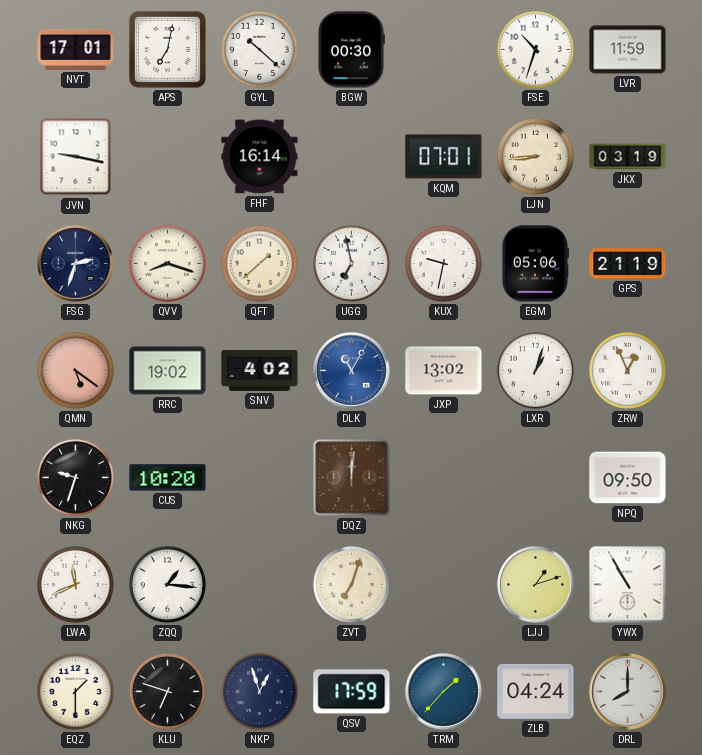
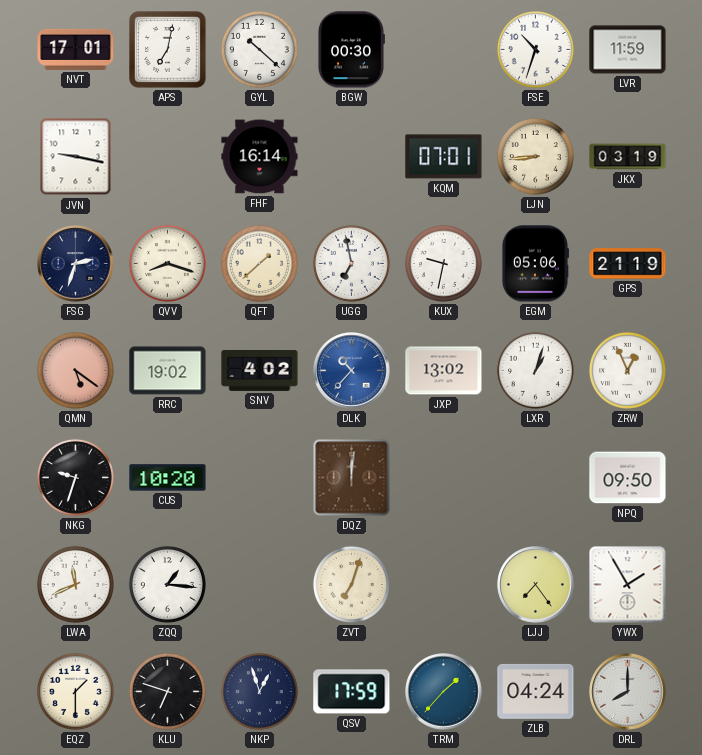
DLK: 11:05 -> 10:37
LJJ: 1:12 -> 7:24
YWX: 10:55 -> 1:55
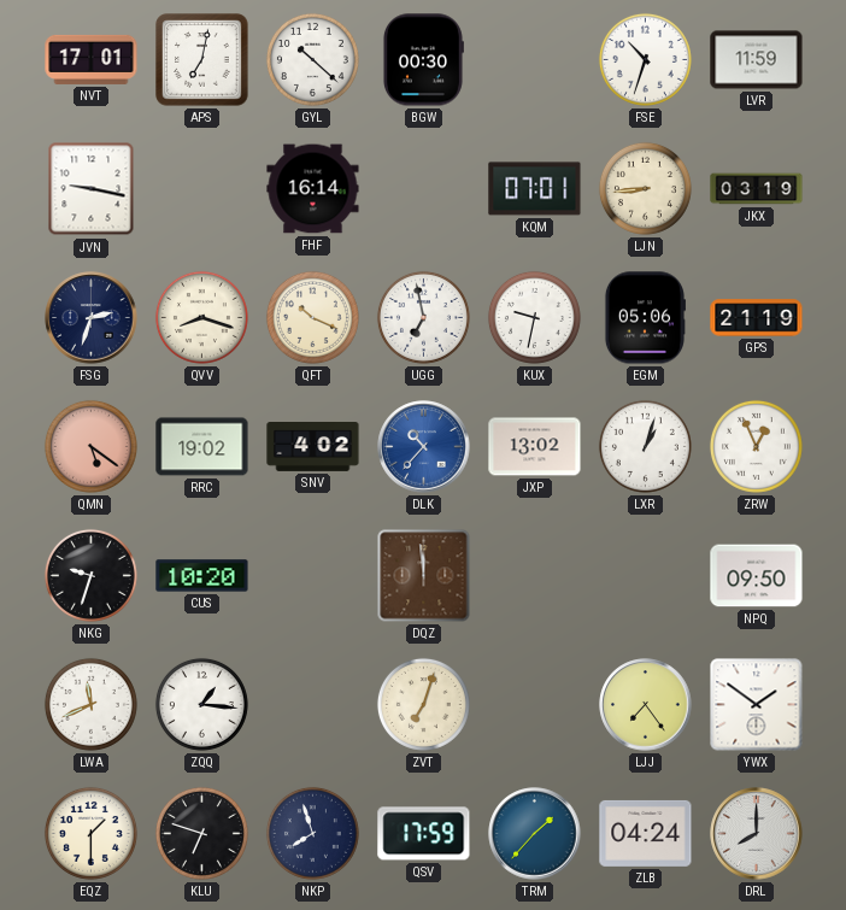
QFT: 1:38 -> 10:19
DQZ: 12:01 -> 11:59
YWX: 1:55 -> 1:51
NKP: 12:57 -> 7:57
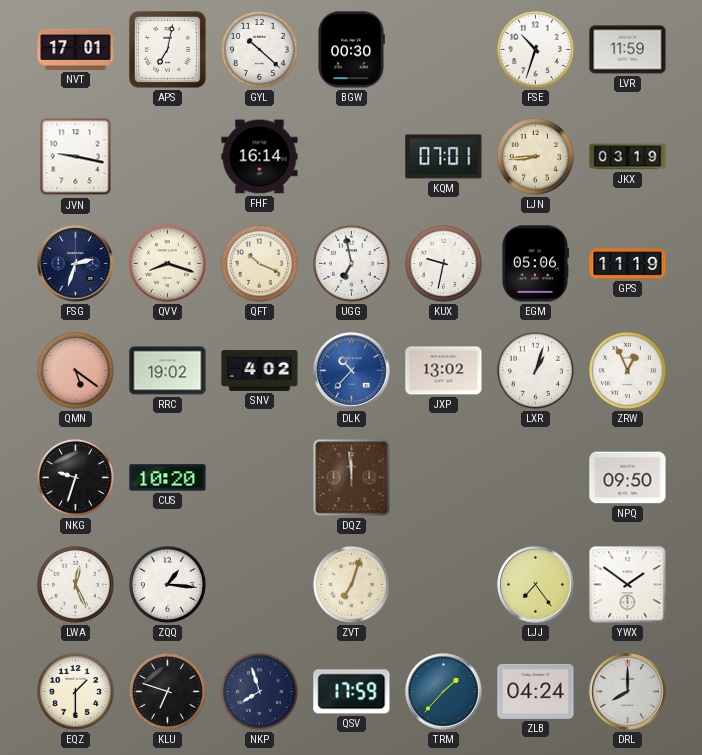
GPS: 21:19 -> 11:19
LWA: 11:41 -> 12:26
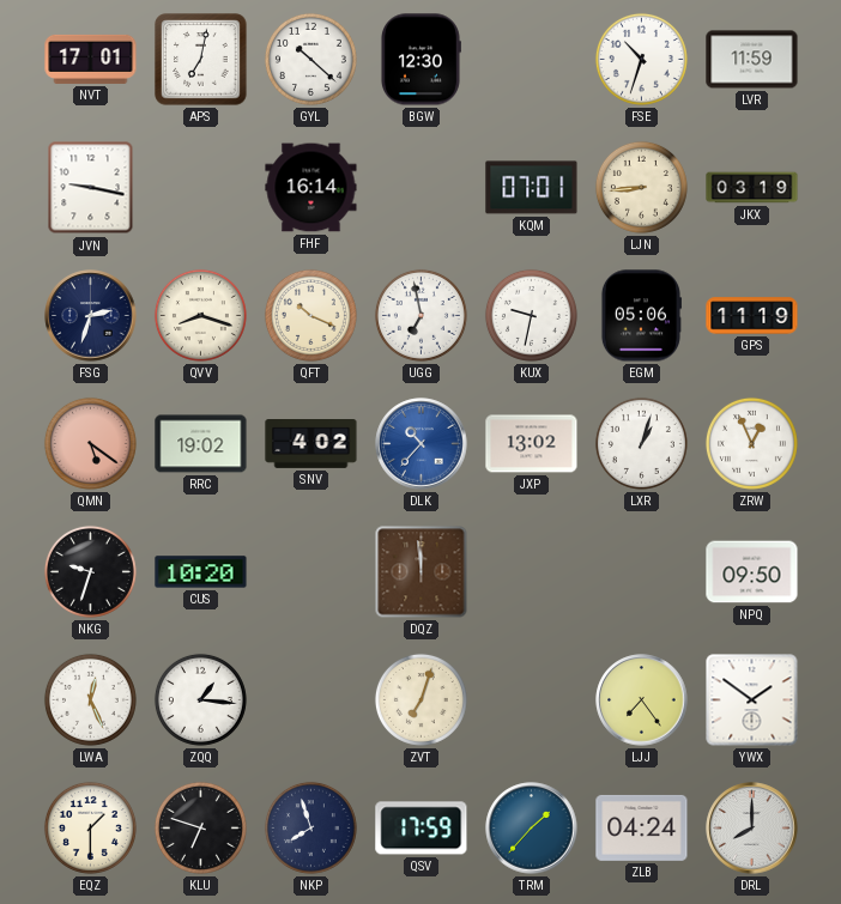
BGW: 00:30 -> 12:30
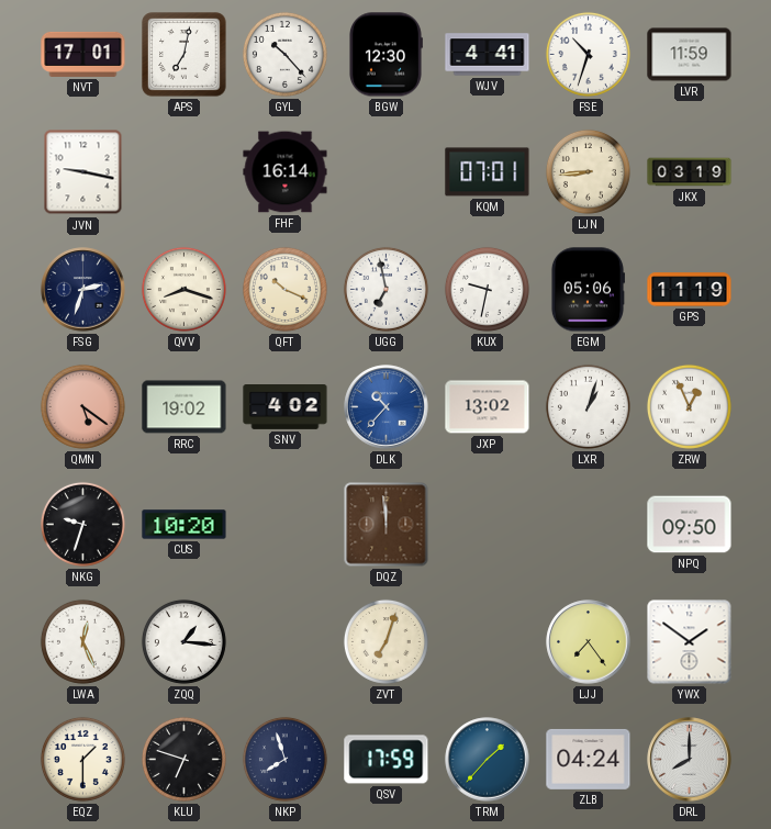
GYL: 10:22 -> 10:23
WJV: none -> 4:41
